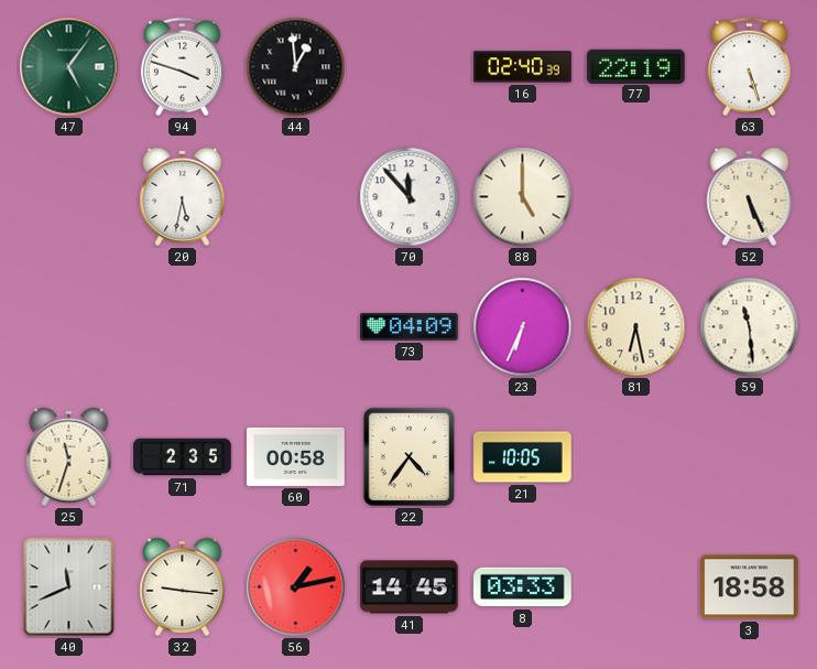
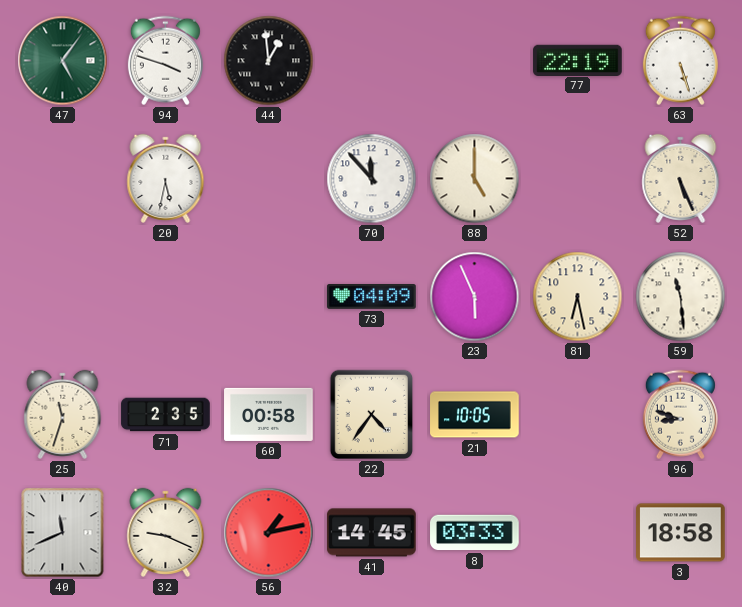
16: 02:40 -> none
23: 6:34 -> 5:56
96: none -> 8:48
32: 9:16 -> 9:19
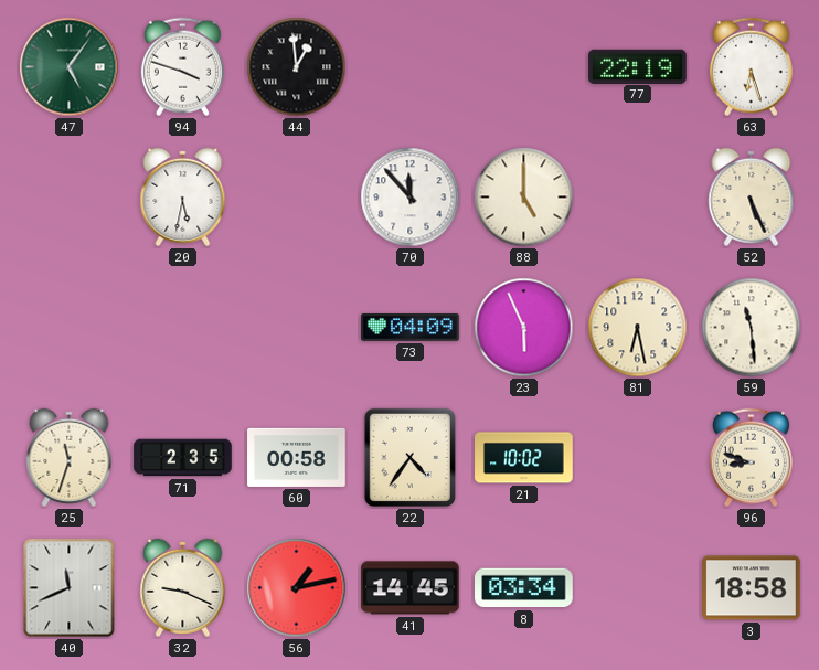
63: 5:27 -> 6:27
21: 10:05 -> 10:02
8: 03:33 -> 03:34
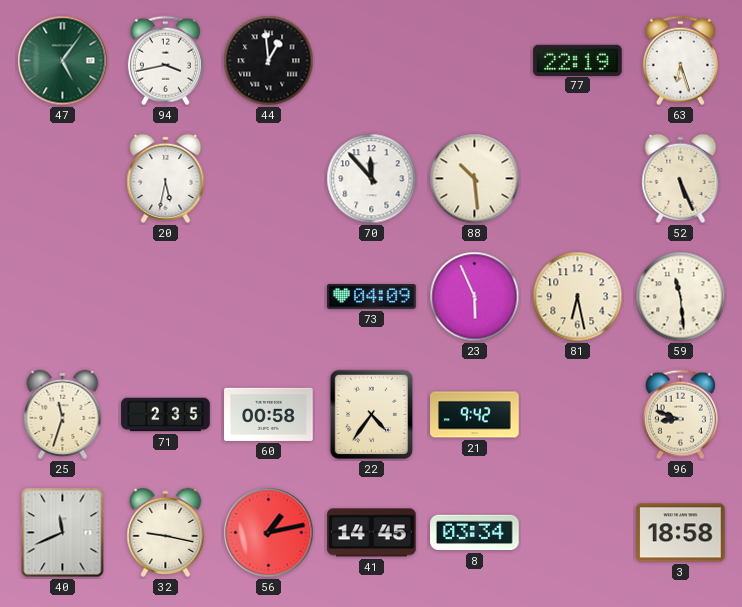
94: 3:48 -> 3:43
88: 5:00 -> 10:29
21: 10:02 -> 9:42
32: 9:19 -> 9:17
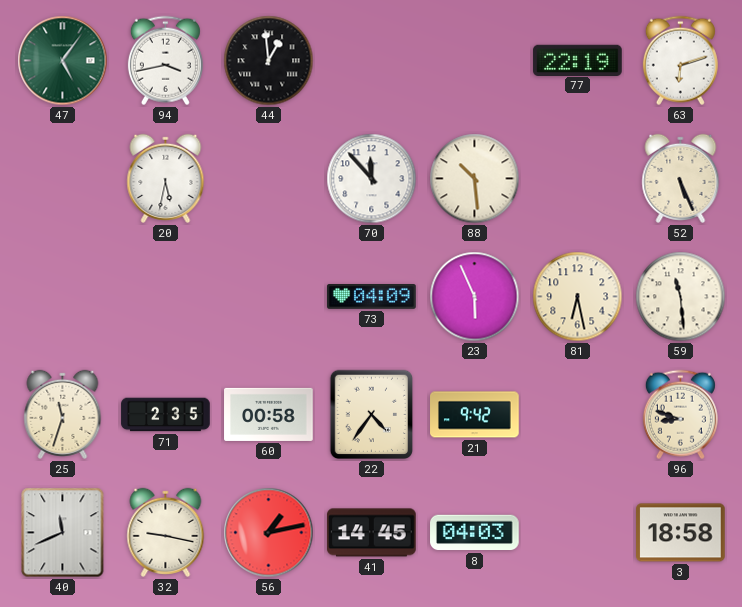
63: 6:27 -> 6:12
8: 03:34 -> 04:03
